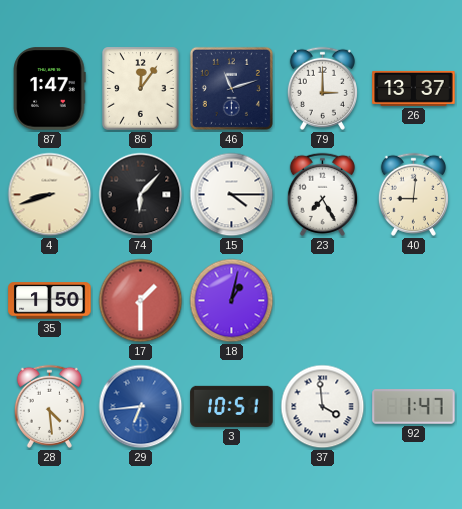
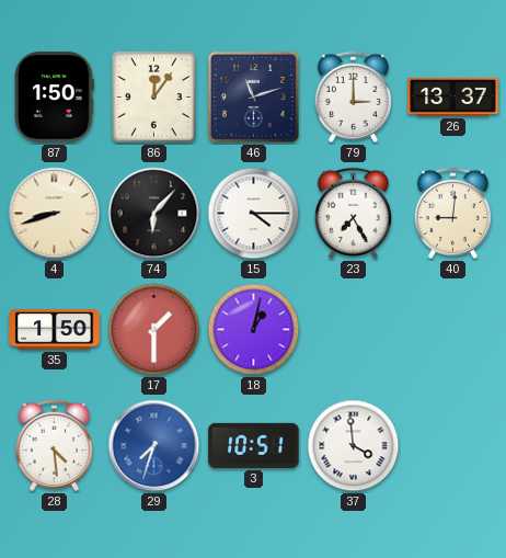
87: 1:47 -> 1:50
29: 6:44 -> 7:33
92: 1:47 -> none
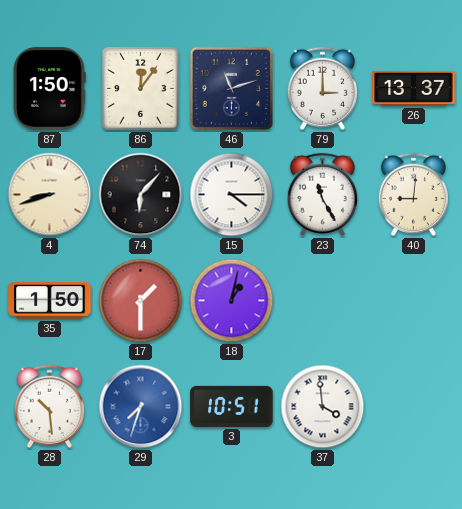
23: 7:25 -> 11:25
28: 4:29 -> 10:29
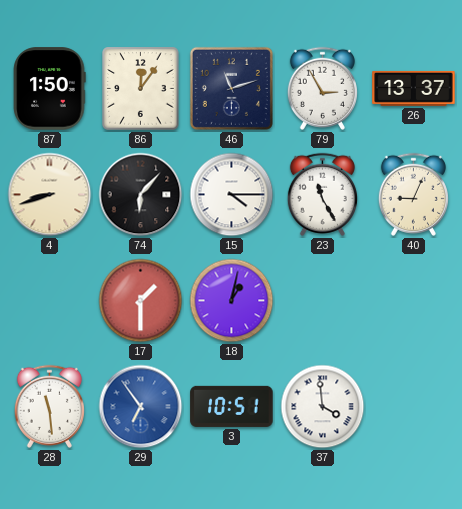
79: 3:00 -> 2:55
40: 9:01 -> 9:04
35: 1:50 -> none
28: 10:29 -> 11:29
29: 7:33 -> 6:54
